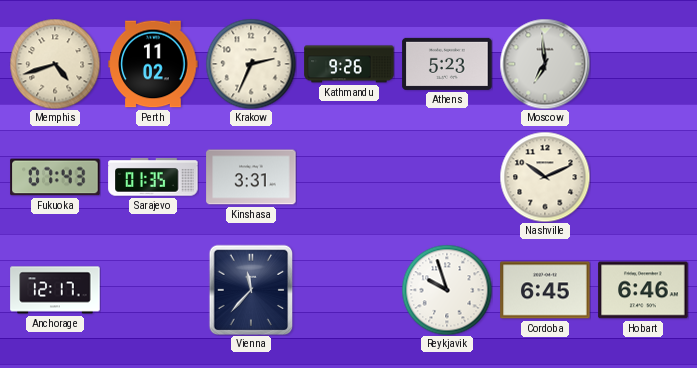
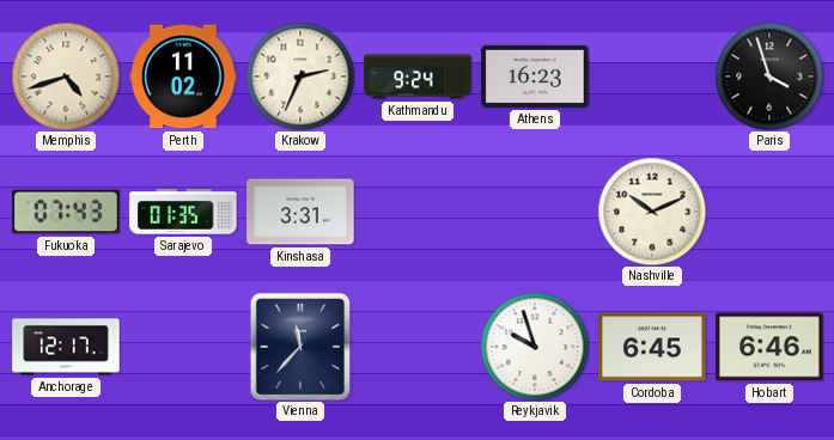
Kathmandu: 9:26 -> 9:24
Athens: 5:23 -> 16:23
Moscow: 6:59 -> none
Paris: none -> 3:57
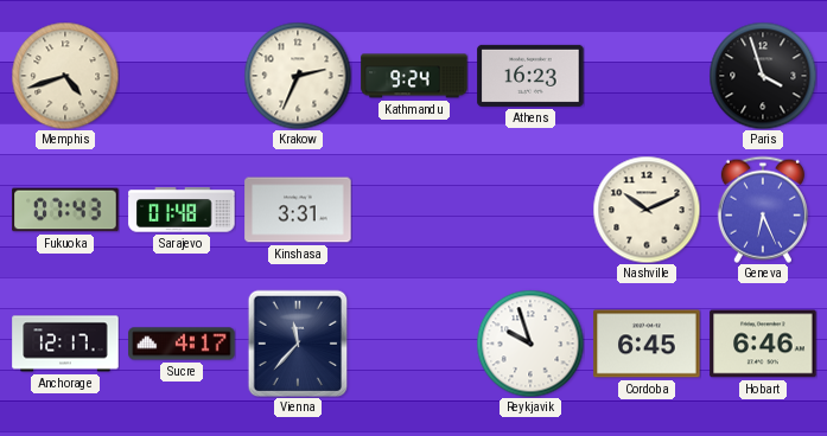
Perth: 11:02 -> none
Sarajevo: 01:35 -> 01:48
Geneva: none -> 6:26
Sucre: none -> 4:17
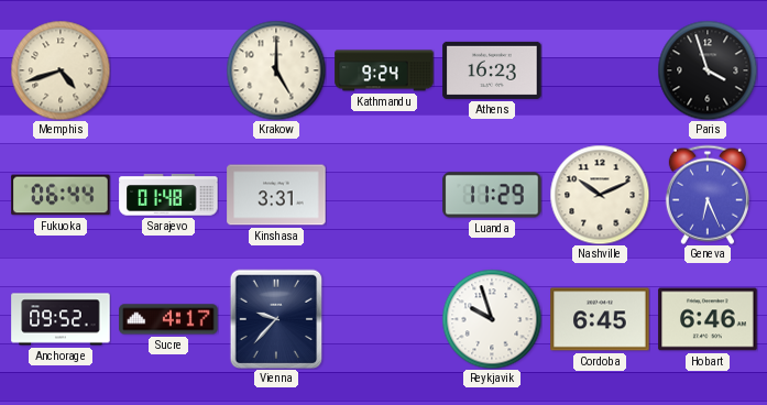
Krakow: 2:34 -> 5:00
Fukuoka: 07:43 -> 06:44
Luanda: none -> 11:29
Anchorage: 12:17 -> 09:52
Vienna: 11:37 -> 9:37
